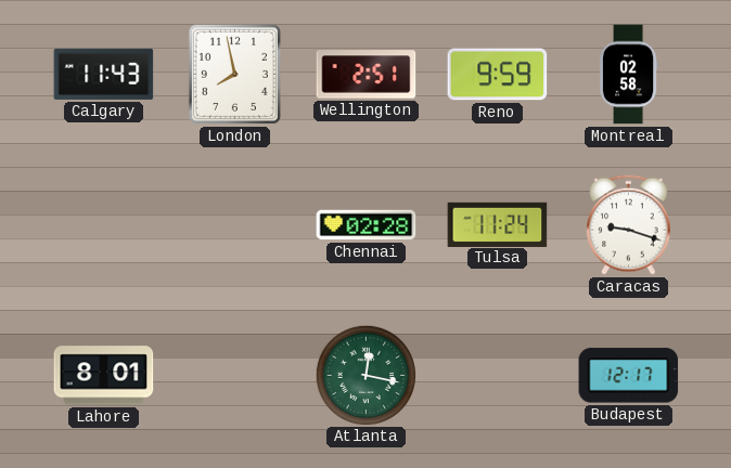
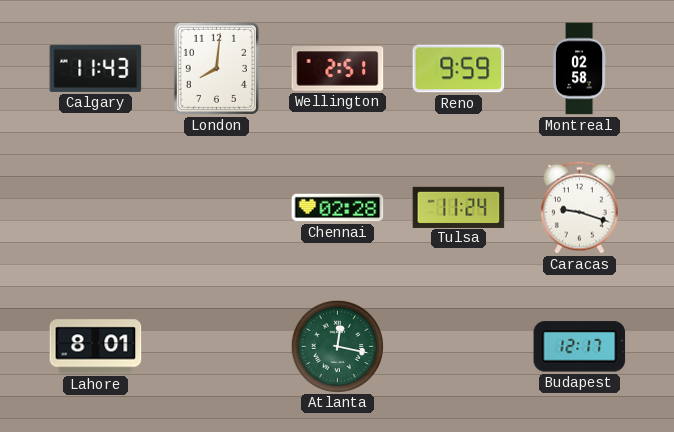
London: 7:58 -> 8:01
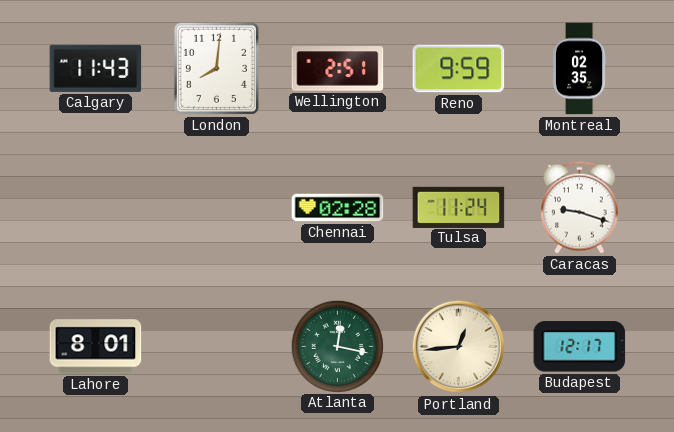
Montreal: 02:58 -> 02:35
Portland: none -> 12:44
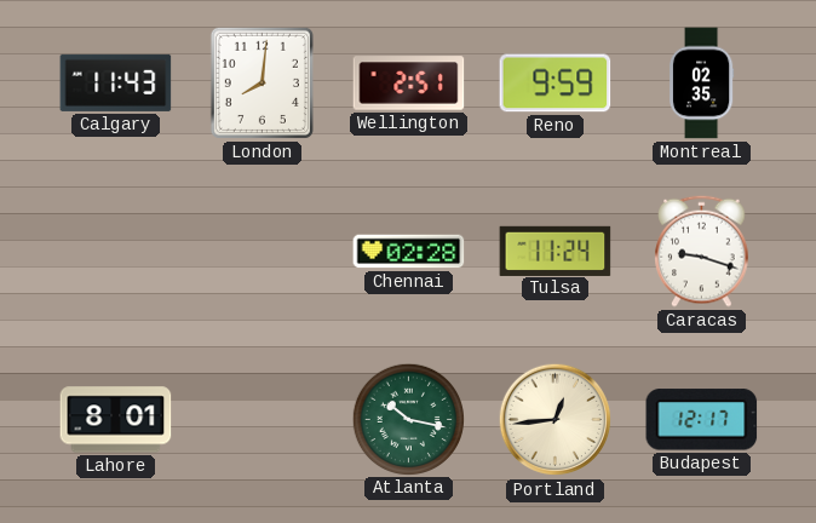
Atlanta: 12:17 -> 10:17
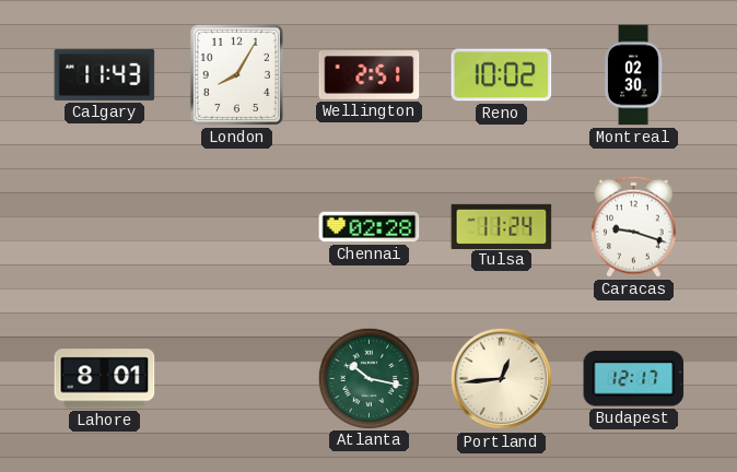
London: 8:01 -> 8:05
Reno: 9:59 -> 10:02
Montreal: 02:35 -> 02:30
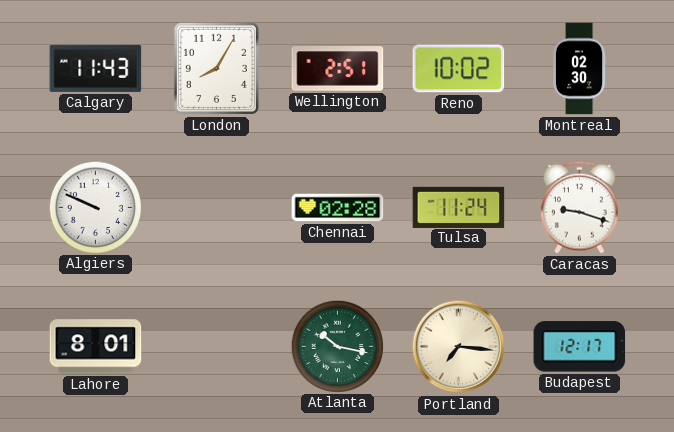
Algiers: none -> 9:49
Portland: 12:44 -> 7:16
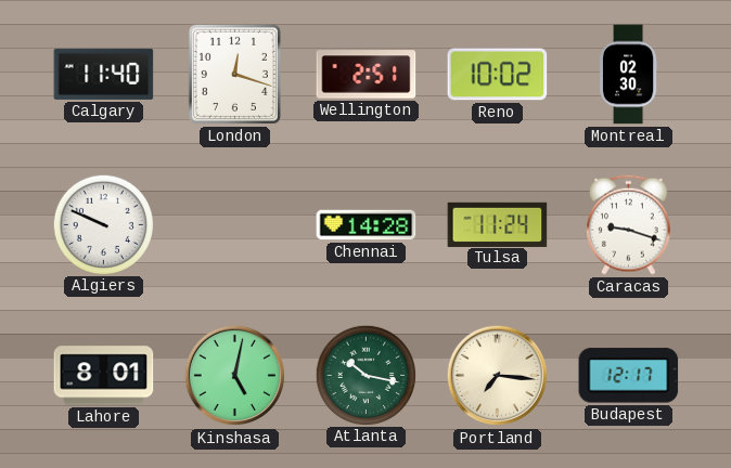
Calgary: 11:43 -> 11:40
London: 8:05 -> 12:18
Chennai: 02:28 -> 14:28
Kinshasa: none -> 5:02
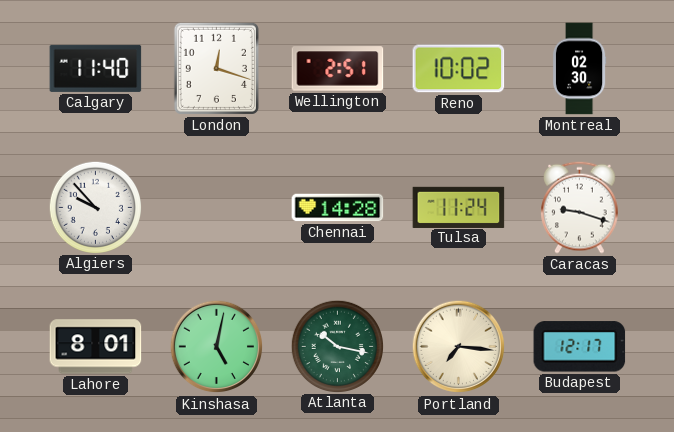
Algiers: 9:49 -> 9:53
